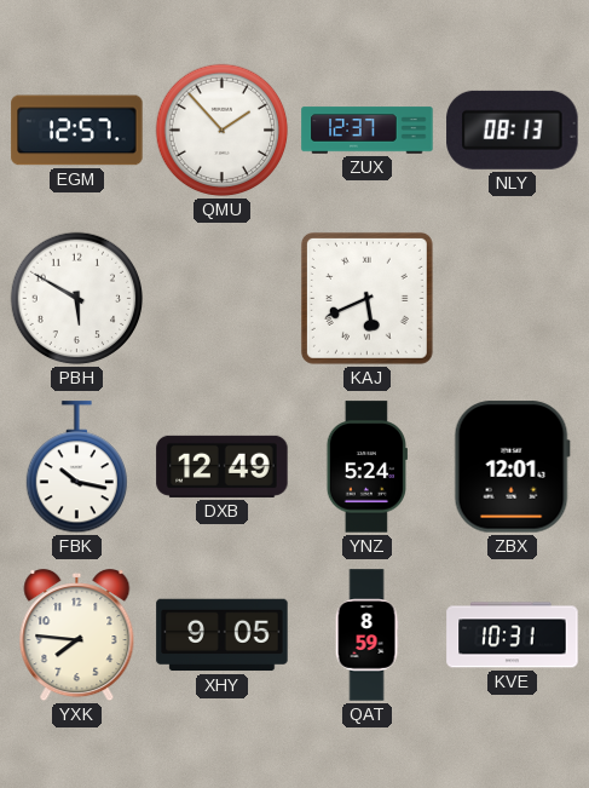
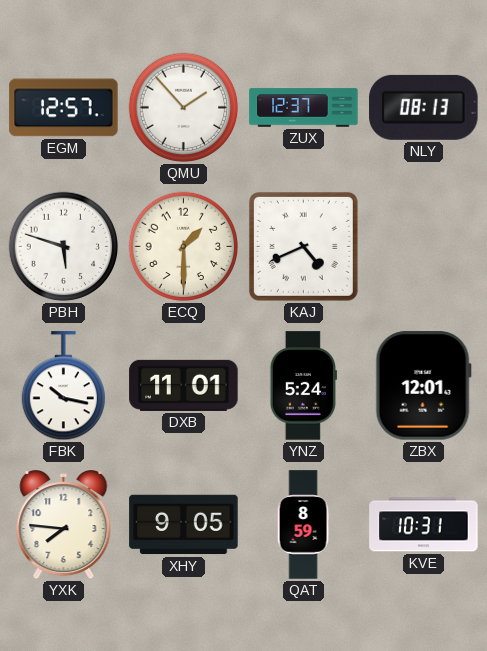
PBH: 5:50 -> 5:48
ECQ: none -> 1:30
KAJ: 5:41 -> 4:41
DXB: 12:49 -> 11:01
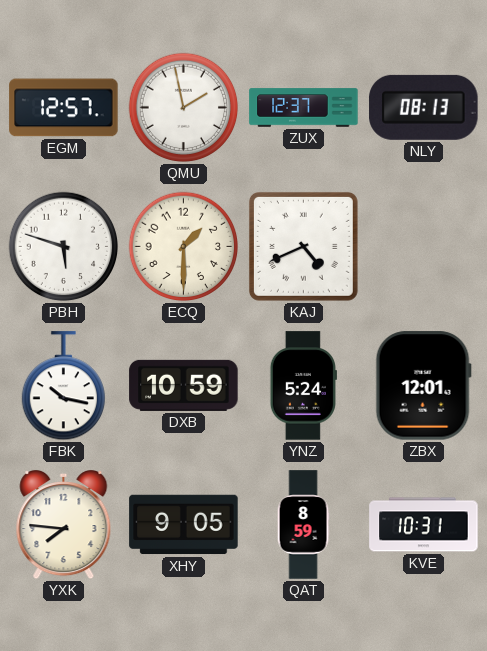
QMU: 1:53 -> 1:58
DXB: 11:01 -> 10:59
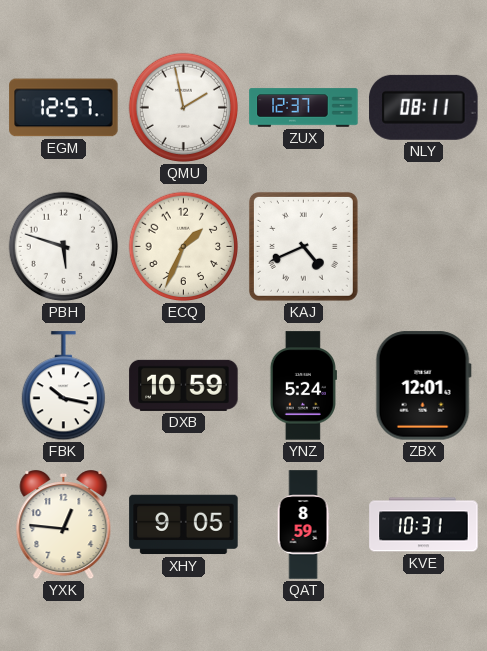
NLY: 08:13 -> 08:11
ECQ: 1:30 -> 1:34
YXK: 7:46 -> 12:46
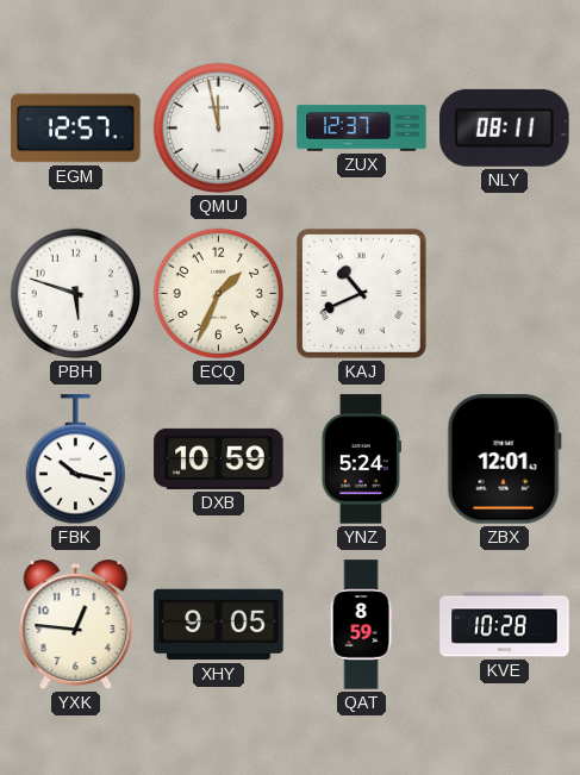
QMU: 1:58 -> 11:58
KAJ: 4:41 -> 10:41
KVE: 10:31 -> 10:28
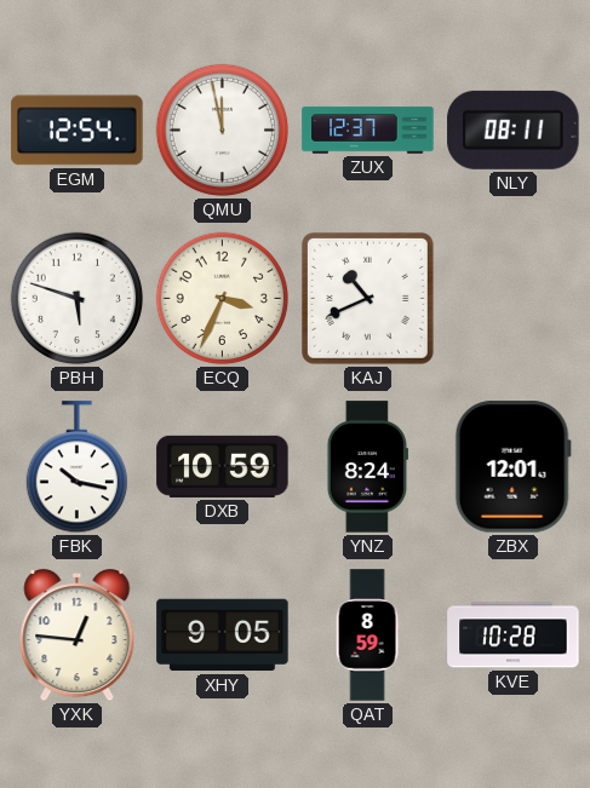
EGM: 12:57 -> 12:54
ECQ: 1:34 -> 3:34
YNZ: 5:24 -> 8:24
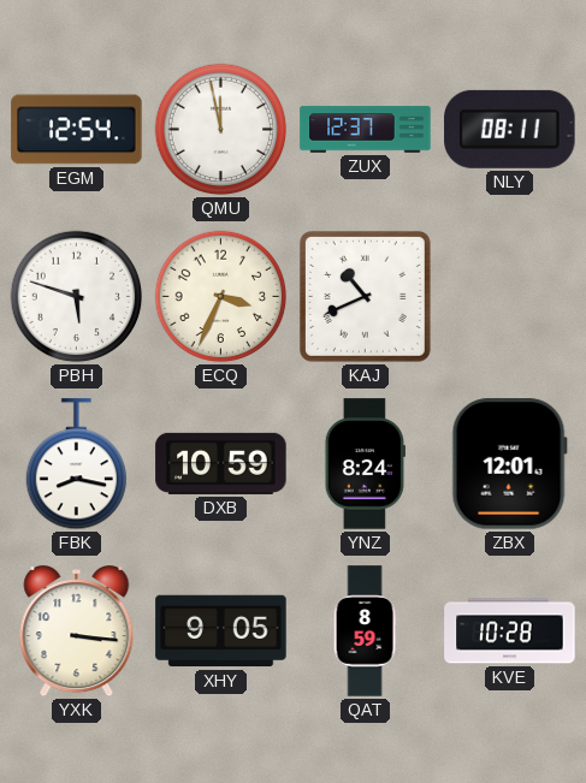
FBK: 10:17 -> 8:17
YXK: 12:46 -> 3:16
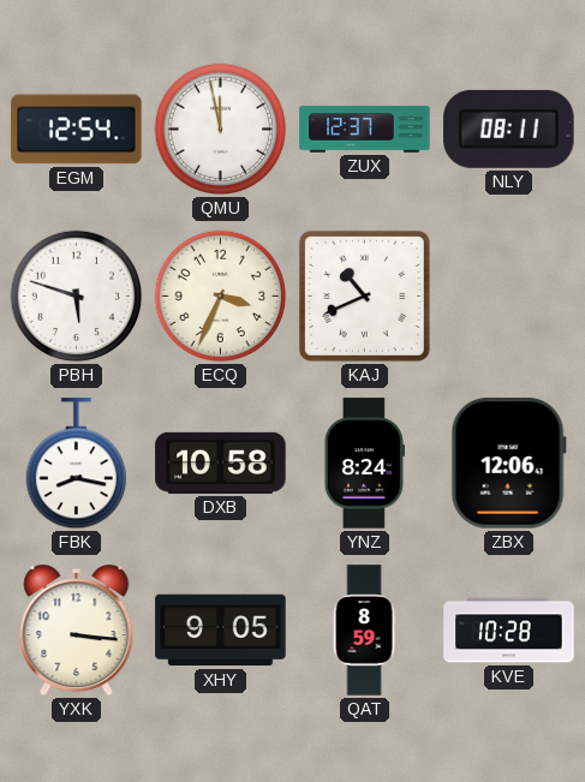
DXB: 10:59 -> 10:58
ZBX: 12:01 -> 12:06
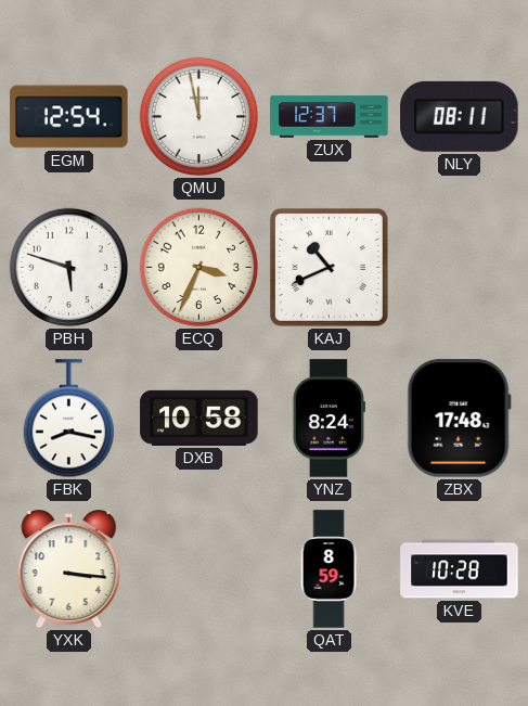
ZBX: 12:06 -> 17:48
XHY: 9:05 -> none
